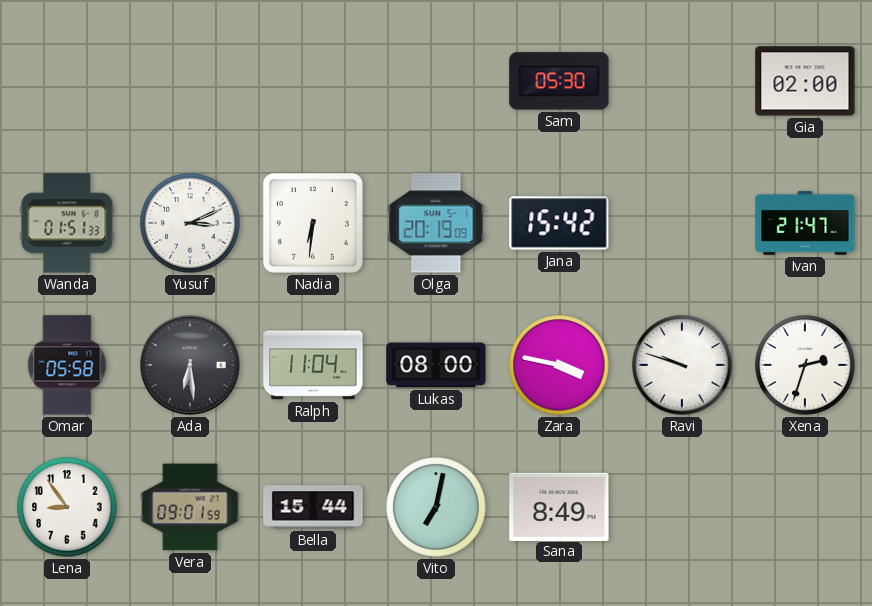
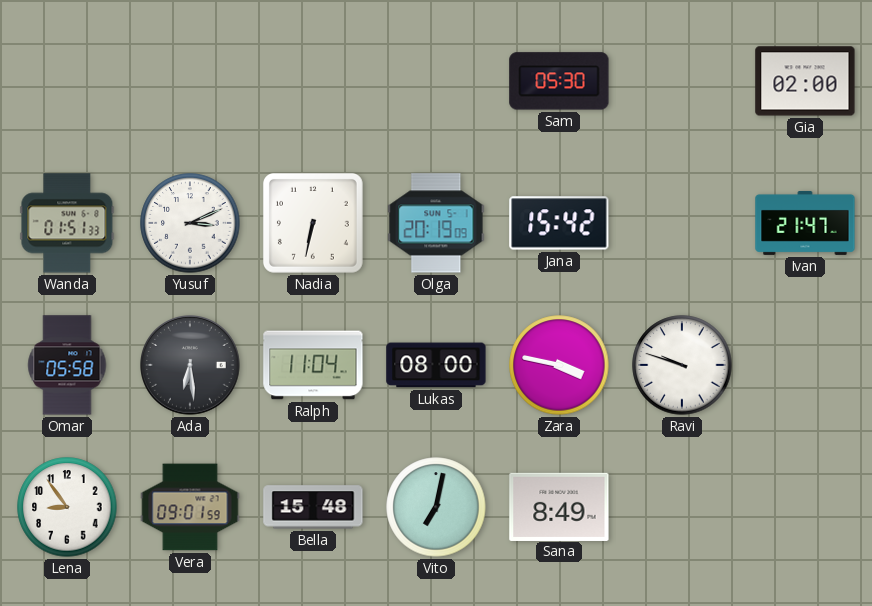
Nadia: 6:31 -> 6:32
Xena: 2:33 -> none
Bella: 15:44 -> 15:48
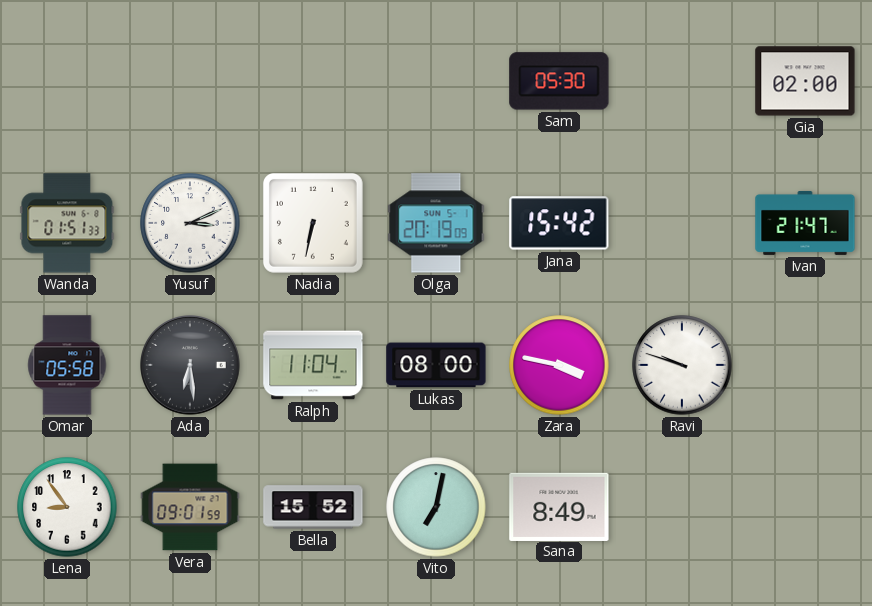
Bella: 15:48 -> 15:52
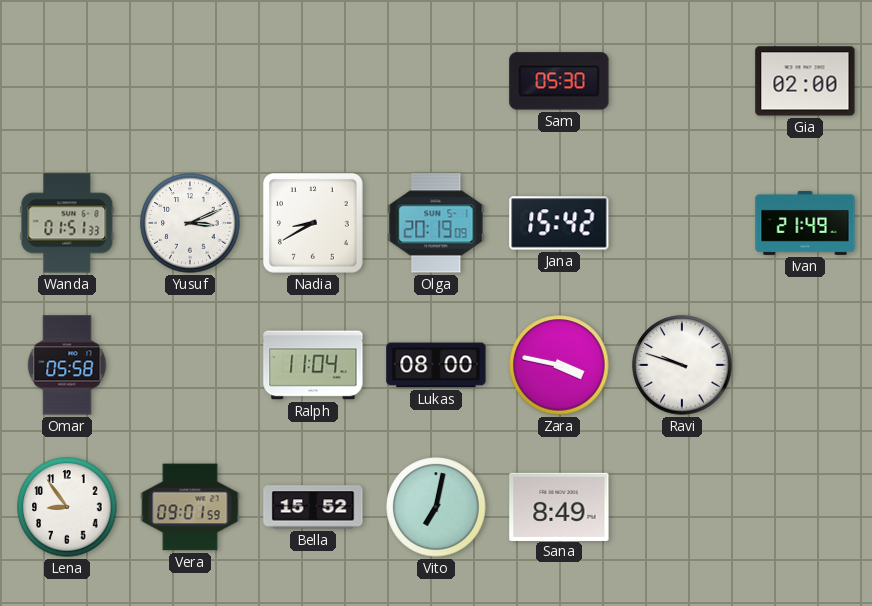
Nadia: 6:32 -> 8:40
Ivan: 21:47 -> 21:49
Ada: 6:29 -> none
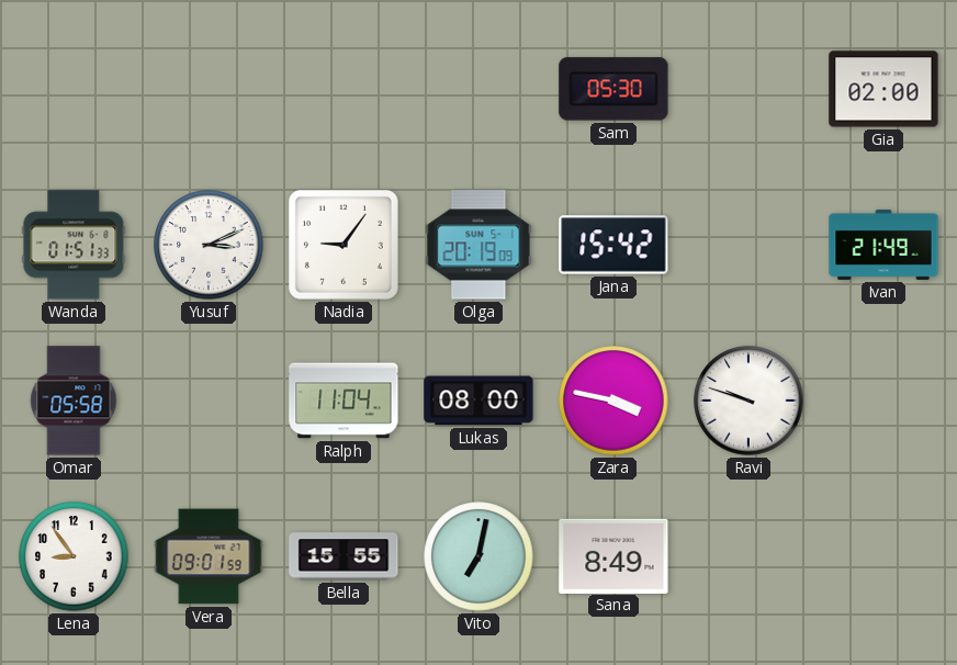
Nadia: 8:40 -> 9:06
Bella: 15:52 -> 15:55
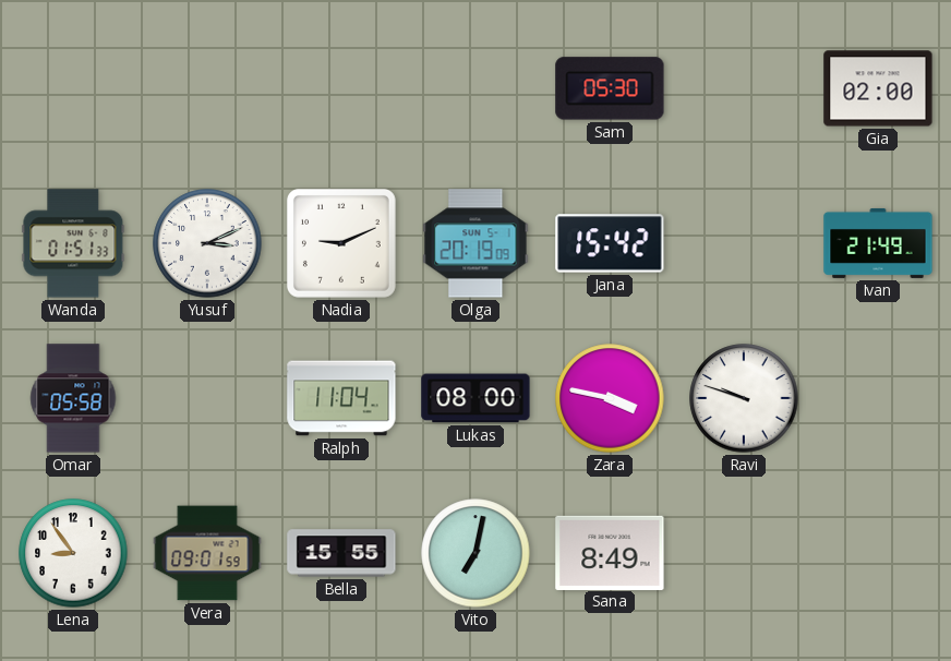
Nadia: 9:06 -> 9:11
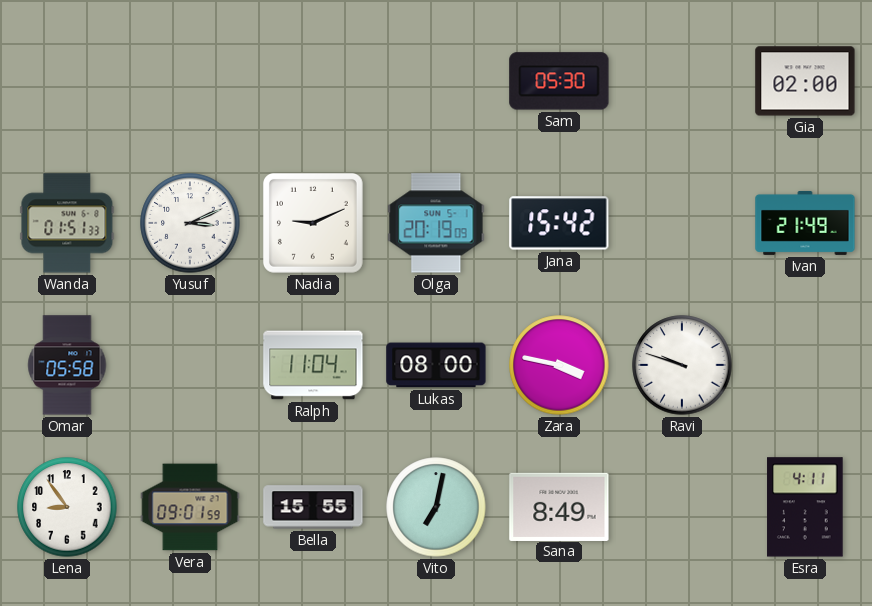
Esra: none -> 4:11
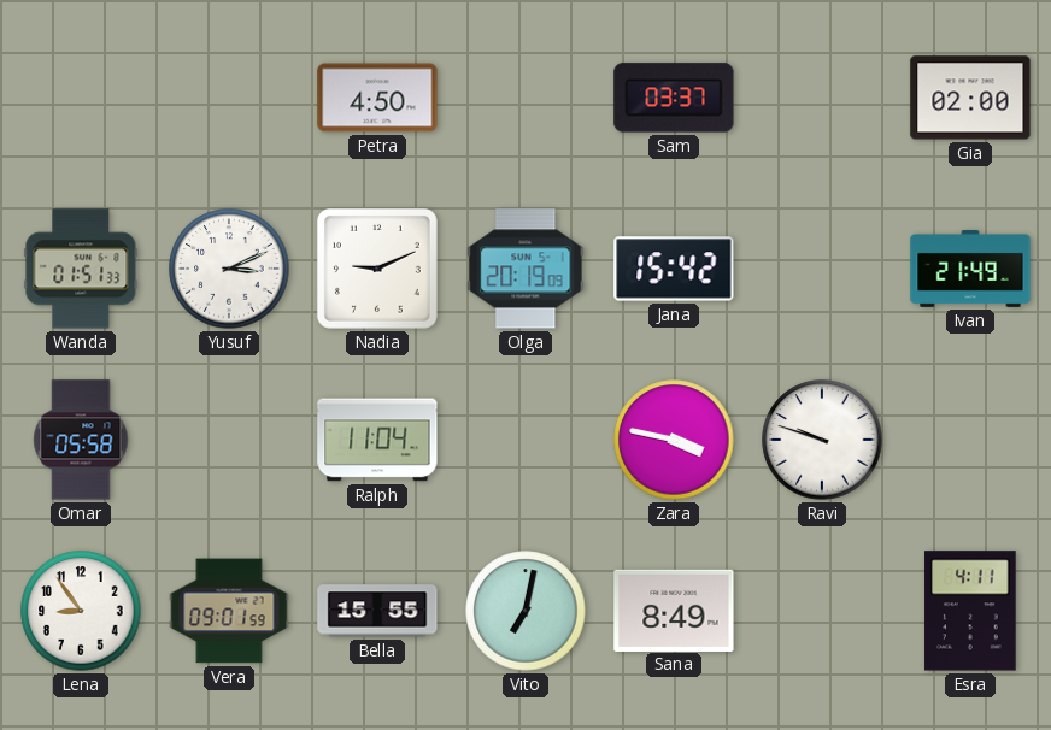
Petra: none -> 4:50
Sam: 05:30 -> 03:37
Lukas: 08:00 -> none
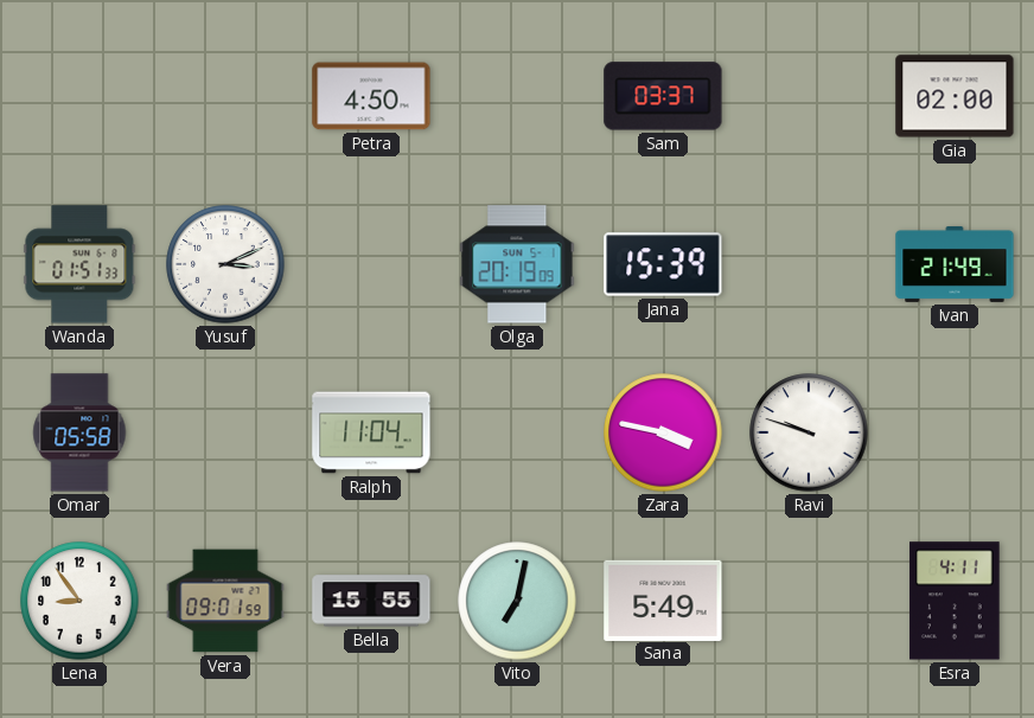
Nadia: 9:11 -> none
Jana: 15:42 -> 15:39
Sana: 8:49 -> 5:49
